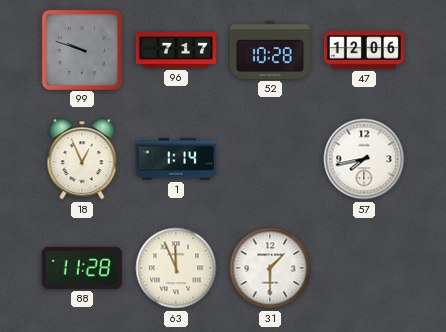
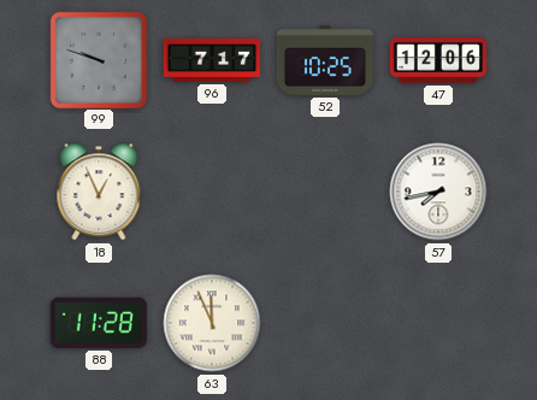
52: 10:28 -> 10:25
1: 1:14 -> none
31: 1:30 -> none
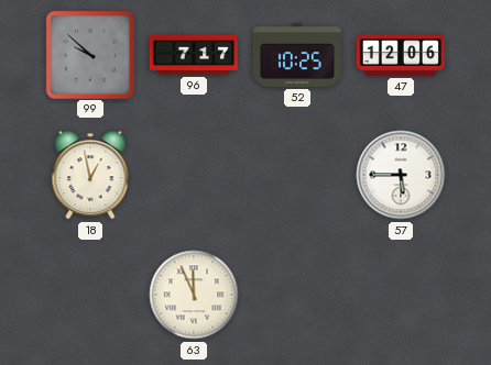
99: 9:48 -> 9:52
18: 12:56 -> 12:58
57: 7:43 -> 5:45
88: 11:28 -> none
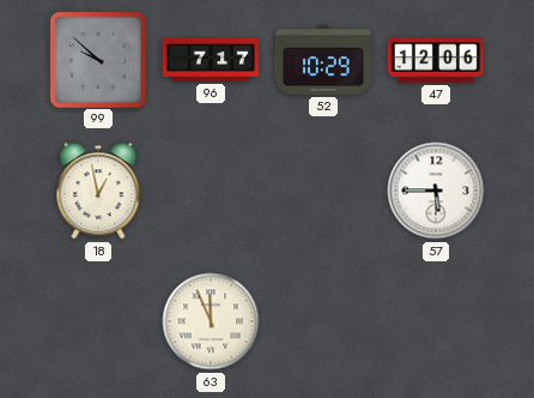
52: 10:25 -> 10:29
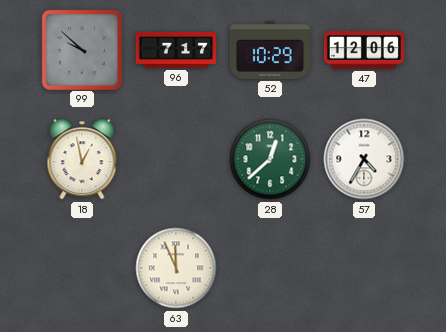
28: none -> 12:38
57: 5:45 -> 4:35
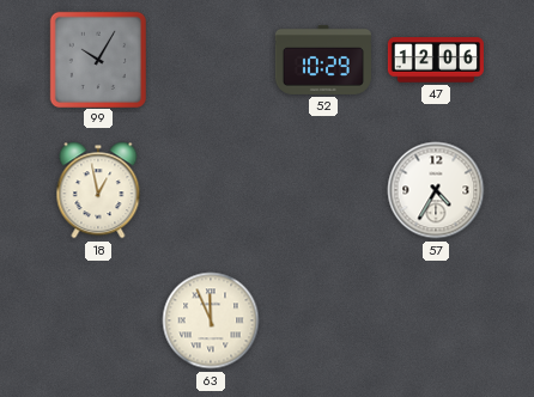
99: 9:52 -> 10:05
96: 7:17 -> none
28: 12:38 -> none
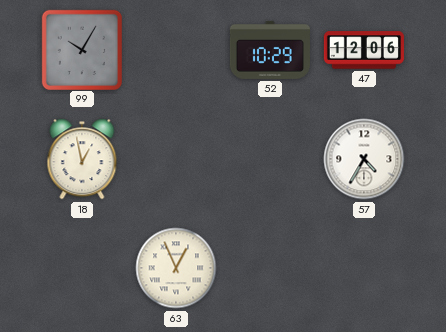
63: 11:56 -> 12:56
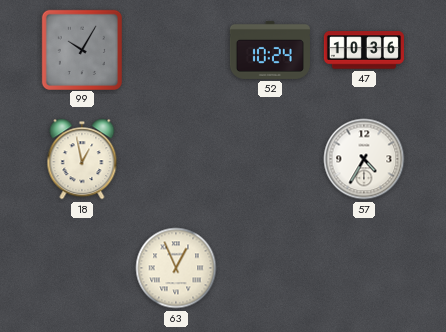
52: 10:29 -> 10:24
47: 12:06 -> 10:36
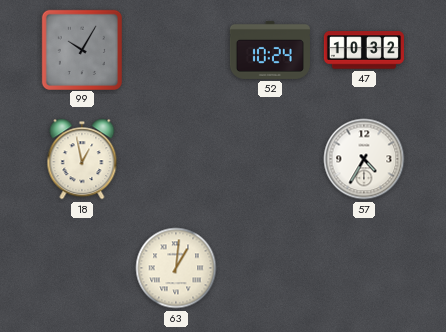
47: 10:36 -> 10:32
63: 12:56 -> 1:01
